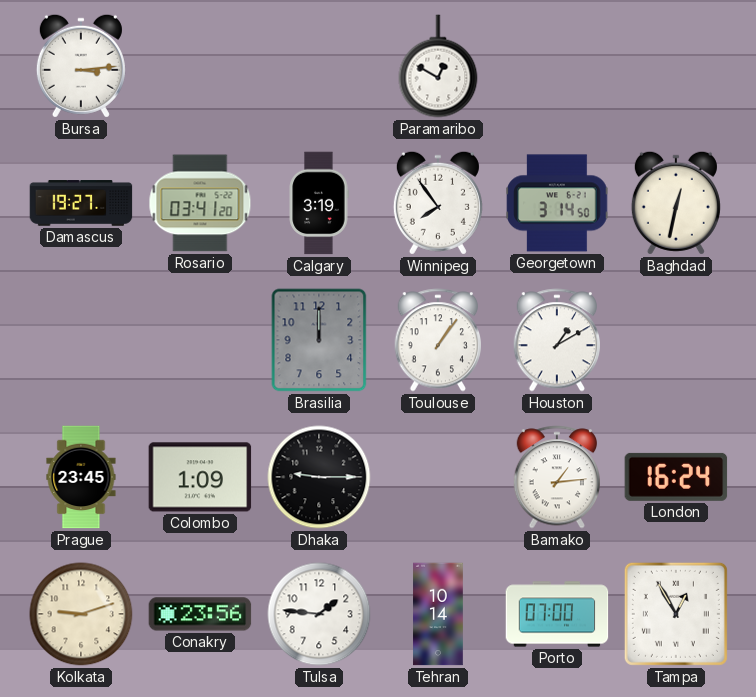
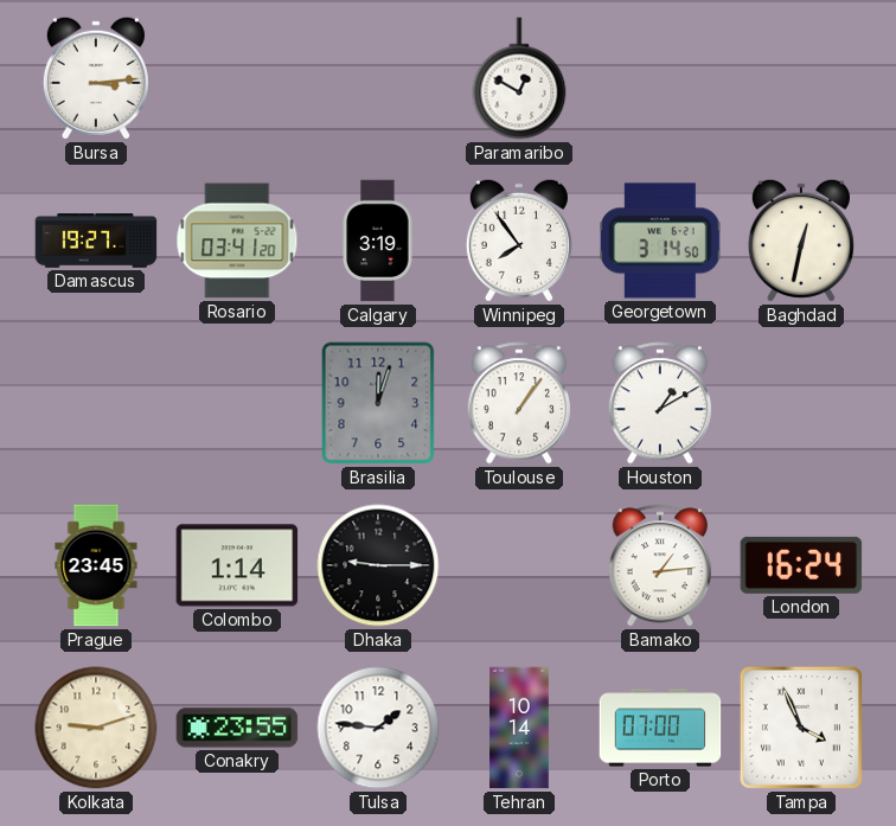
Brasilia: 12:00 -> 12:03
Colombo: 1:09 -> 1:14
Conakry: 23:56 -> 23:55
Tampa: 12:55 -> 3:56
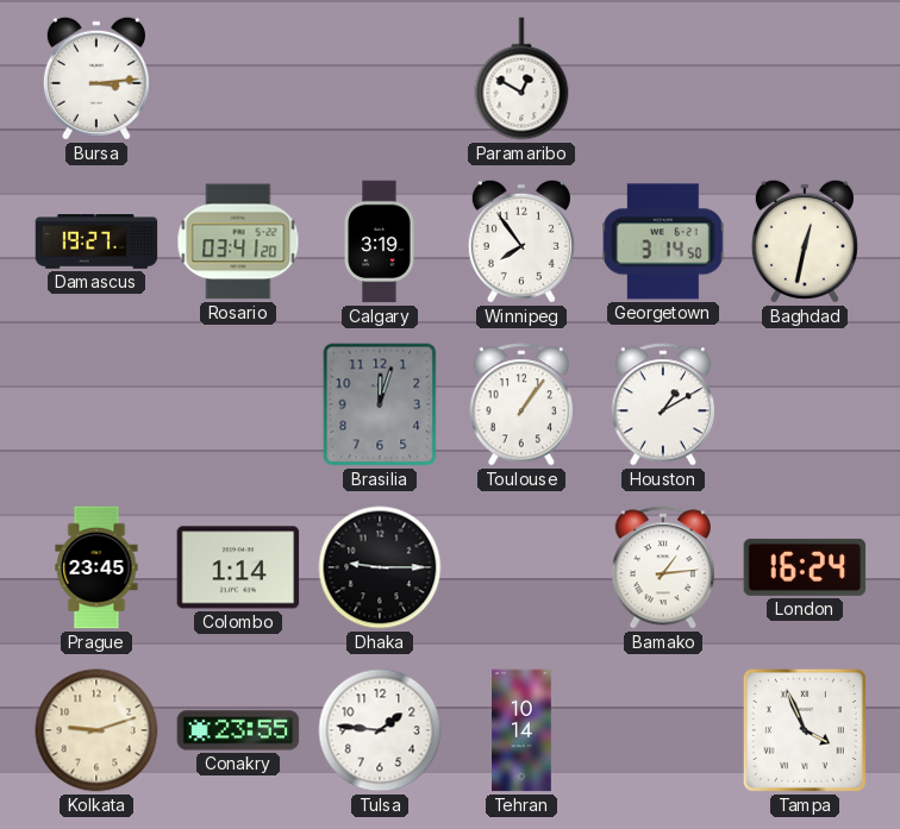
Porto: 07:00 -> none
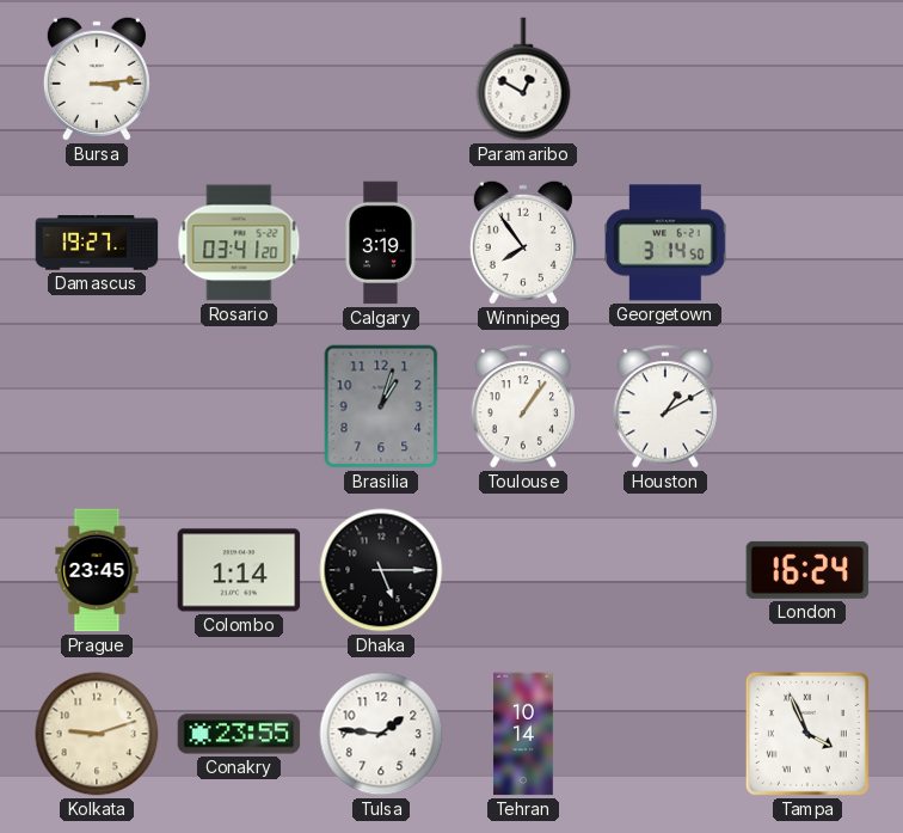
Baghdad: 12:32 -> none
Brasilia: 12:03 -> 1:03
Dhaka: 9:15 -> 5:15
Bamako: 1:14 -> none
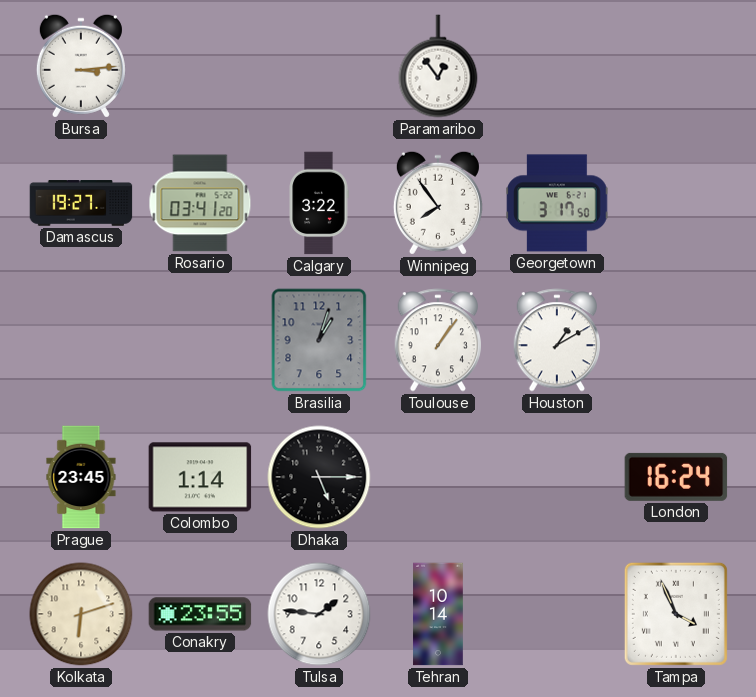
Paramaribo: 12:50 -> 12:54
Calgary: 3:19 -> 3:22
Georgetown: 3:14 -> 3:17
Kolkata: 9:12 -> 6:12
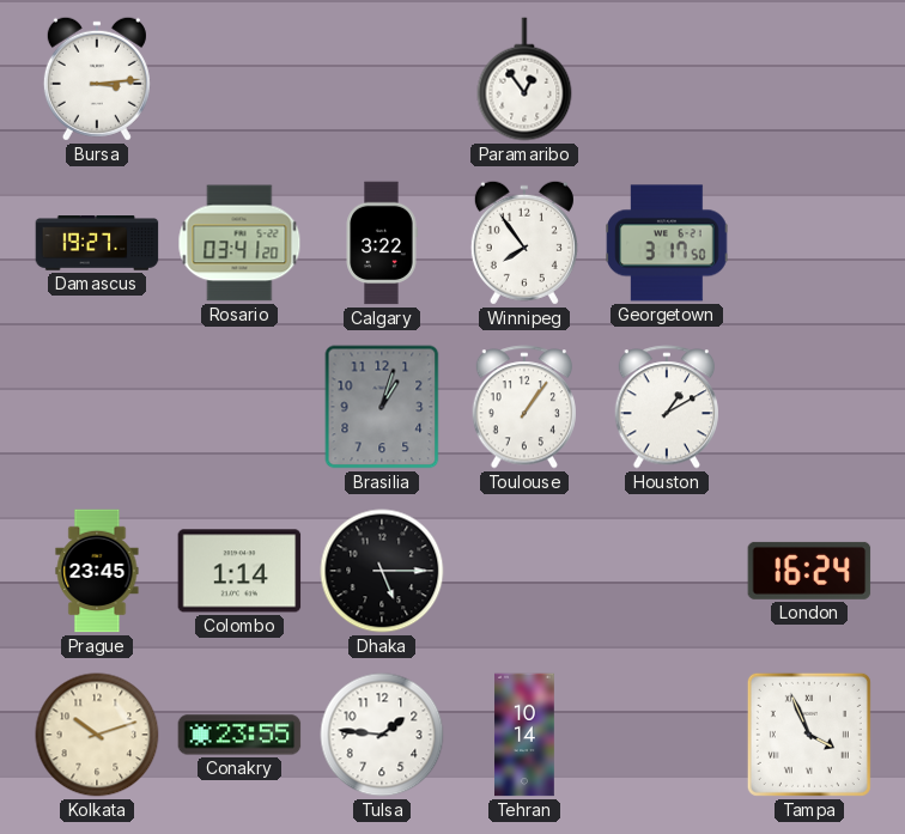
Kolkata: 6:12 -> 10:12
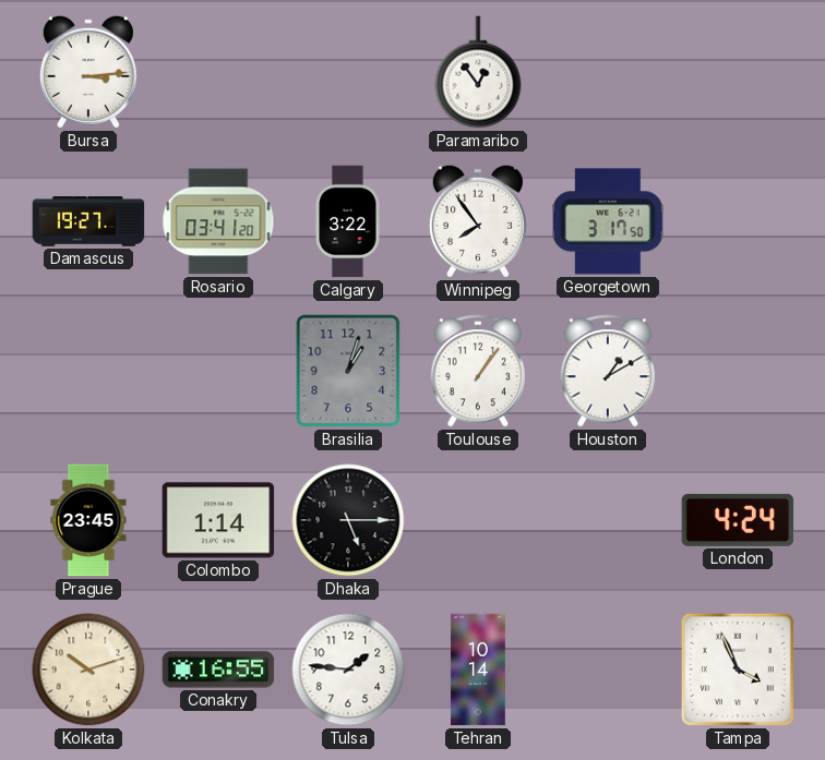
London: 16:24 -> 4:24
Conakry: 23:55 -> 16:55
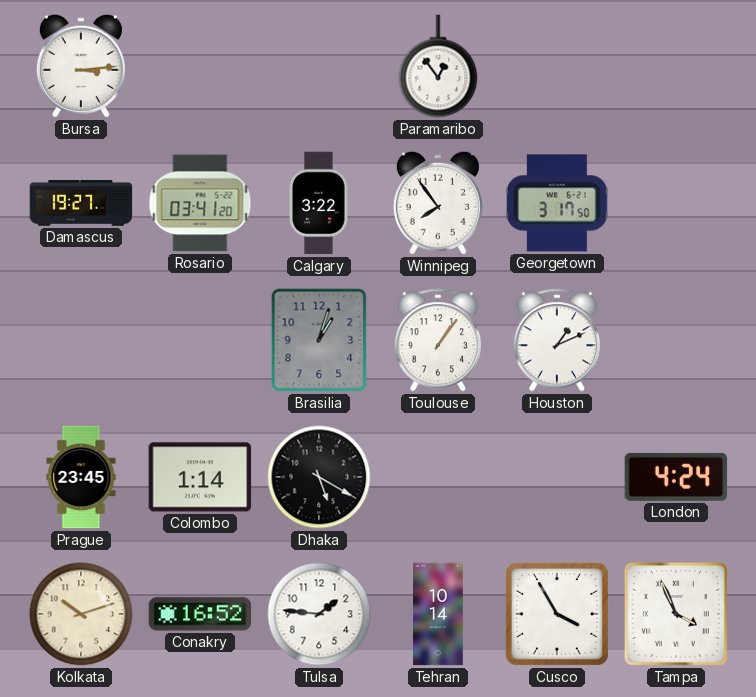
Houston: 1:10 -> 1:11
Dhaka: 5:15 -> 5:20
Conakry: 16:55 -> 16:52
Cusco: none -> 3:55
